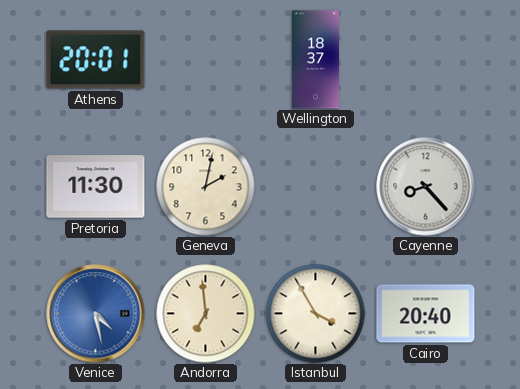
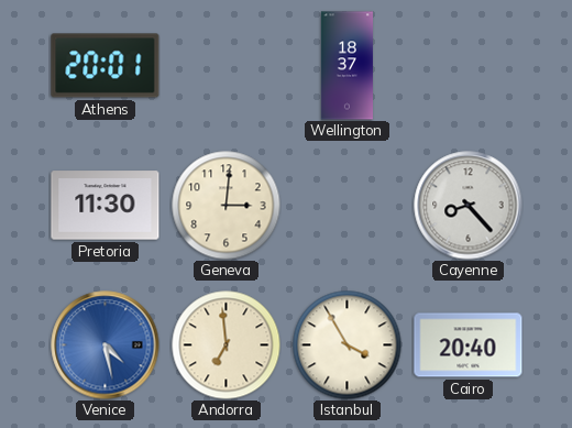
Geneva: 2:02 -> 3:01
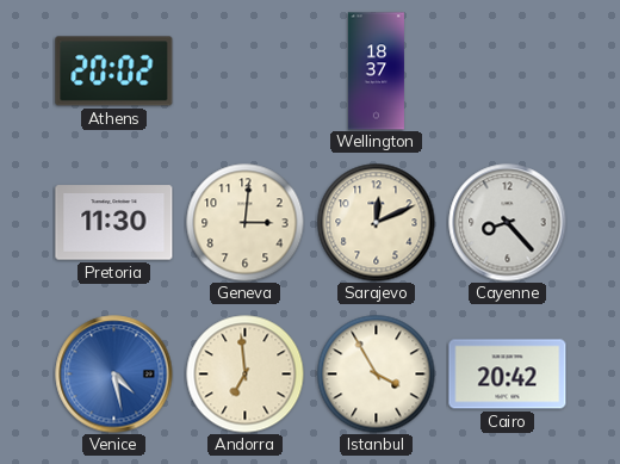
Athens: 20:01 -> 20:02
Sarajevo: none -> 12:11
Cairo: 20:40 -> 20:42
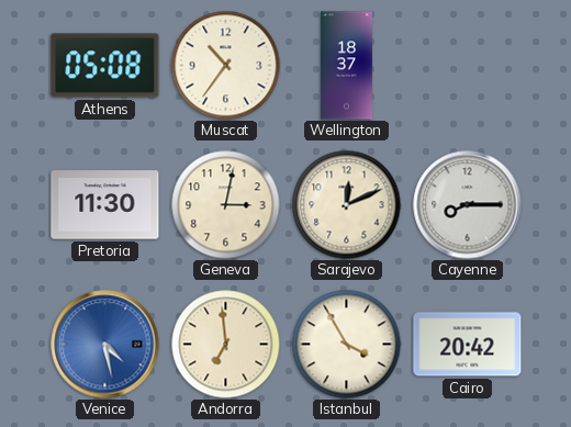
Athens: 20:02 -> 05:08
Muscat: none -> 10:36
Geneva: 3:01 -> 3:02
Cayenne: 8:23 -> 8:15
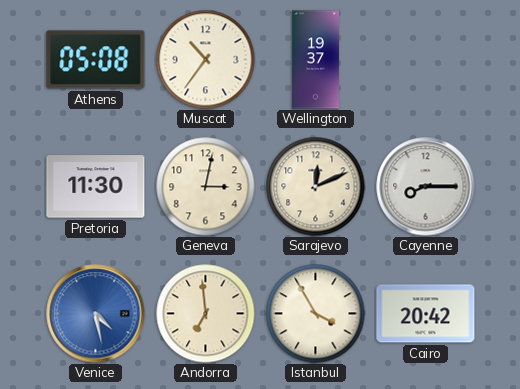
Wellington: 18:37 -> 19:37
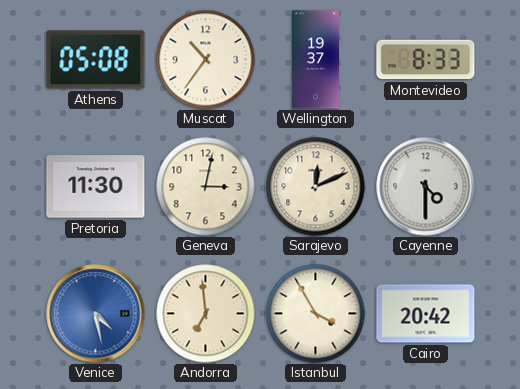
Montevideo: none -> 8:33
Cayenne: 8:15 -> 4:30
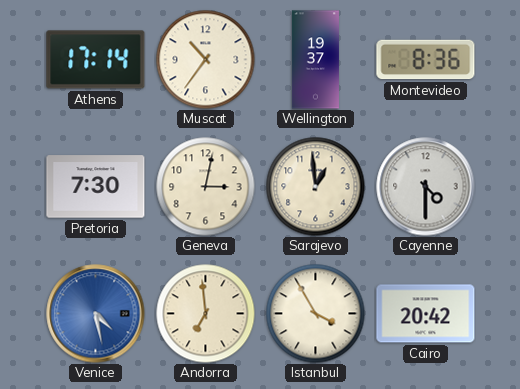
Athens: 05:08 -> 17:14
Montevideo: 8:33 -> 8:36
Pretoria: 11:30 -> 7:30
Sarajevo: 12:11 -> 12:59
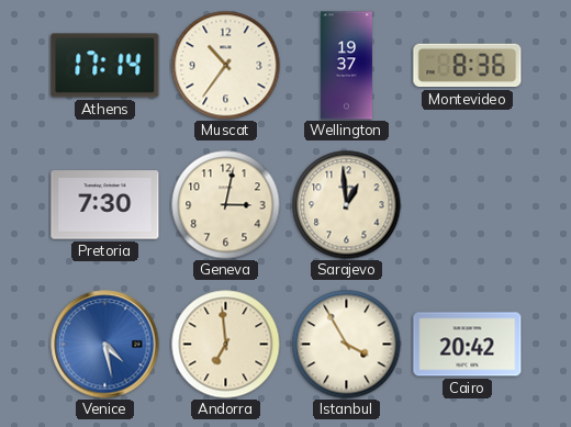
Cayenne: 4:30 -> none
